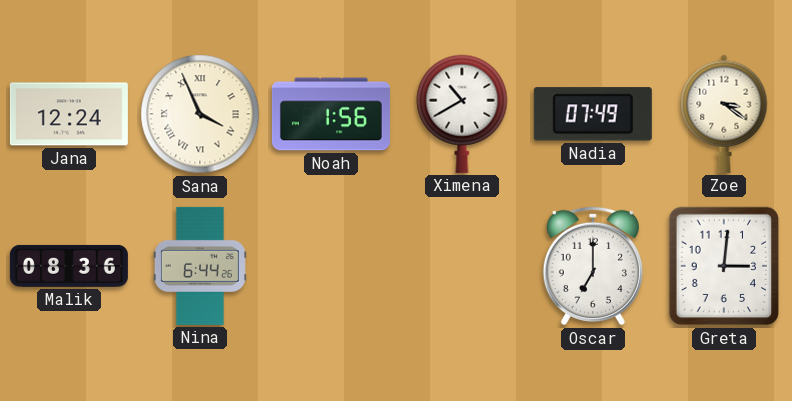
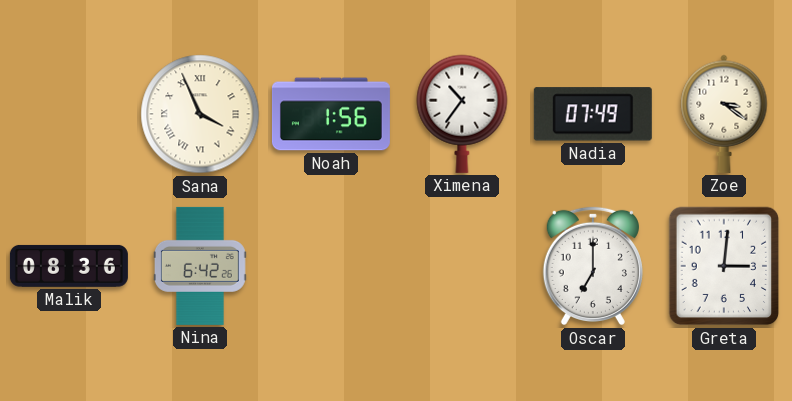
Jana: 12:24 -> none
Ximena: 10:40 -> 10:36
Nina: 6:44 -> 6:42
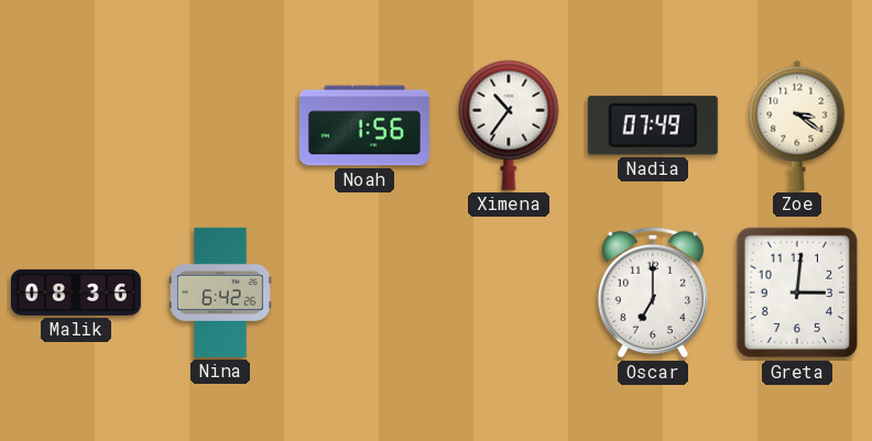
Sana: 3:56 -> none
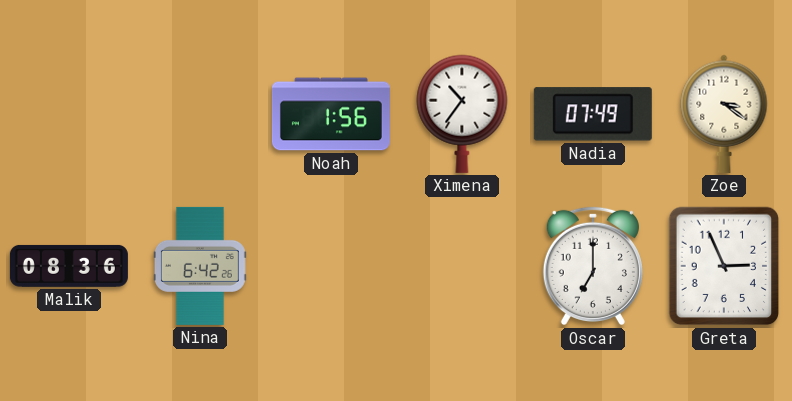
Greta: 3:01 -> 2:56
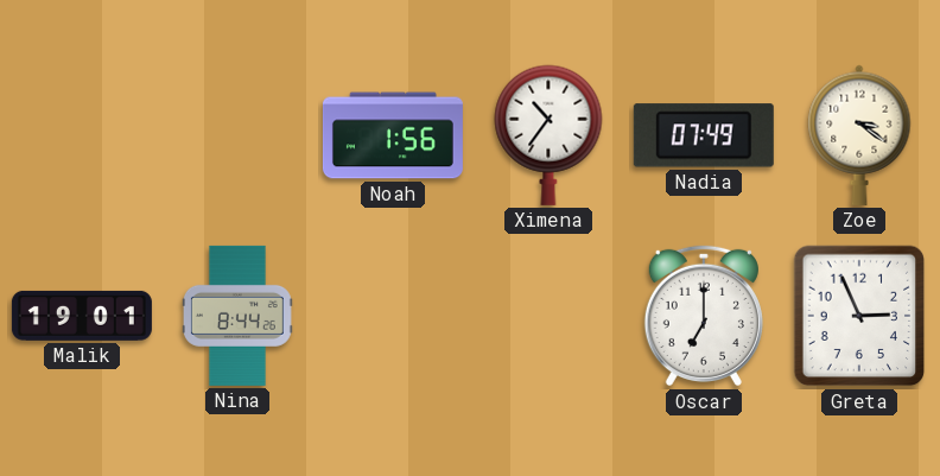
Malik: 08:36 -> 19:01
Nina: 6:42 -> 8:44
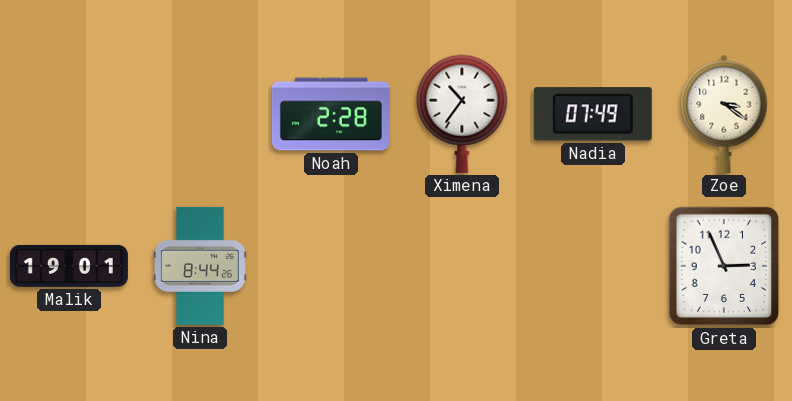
Noah: 1:56 -> 2:28
Oscar: 7:00 -> none
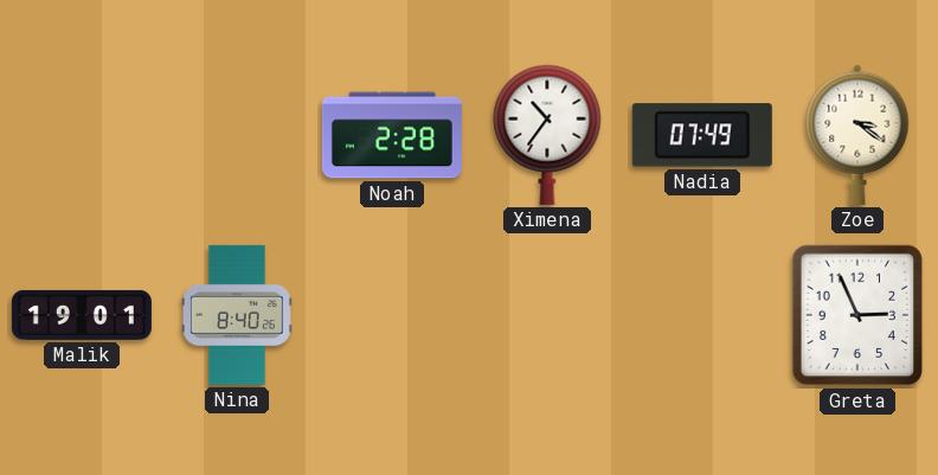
Nina: 8:44 -> 8:40
